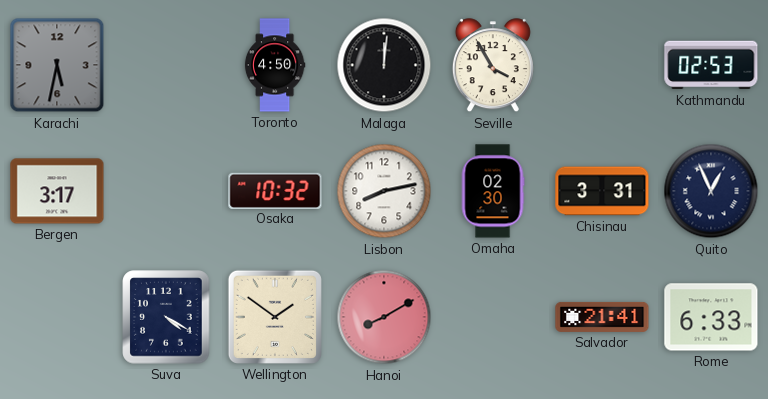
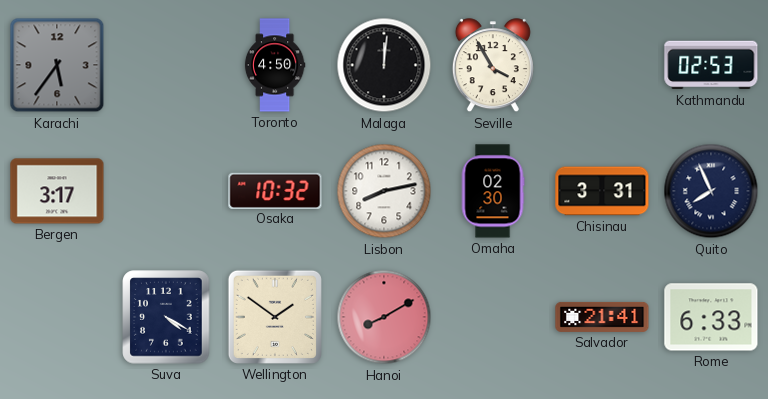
Karachi: 5:32 -> 5:36
Quito: 12:56 -> 7:56
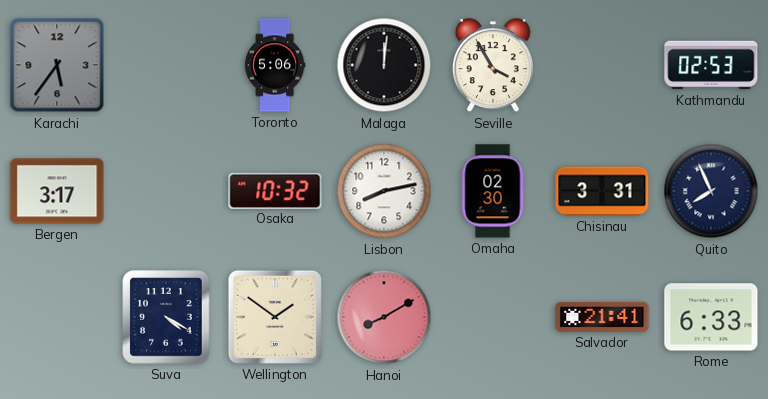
Toronto: 4:50 -> 5:06
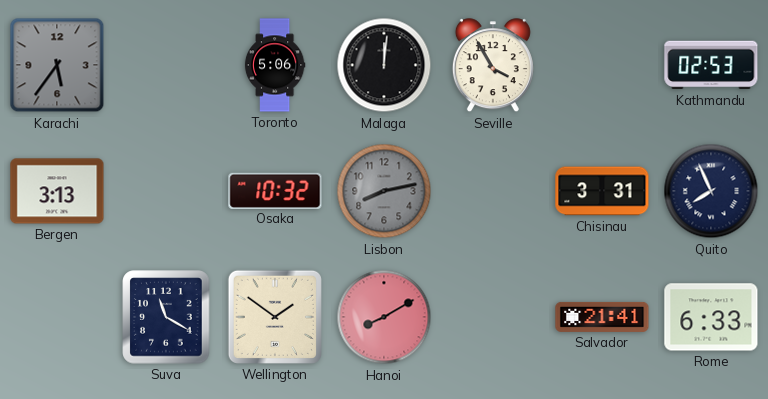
Bergen: 3:17 -> 3:13
Lisbon dial: white -> grey
Omaha: 02:30 -> none
Suva: 4:20 -> 11:20
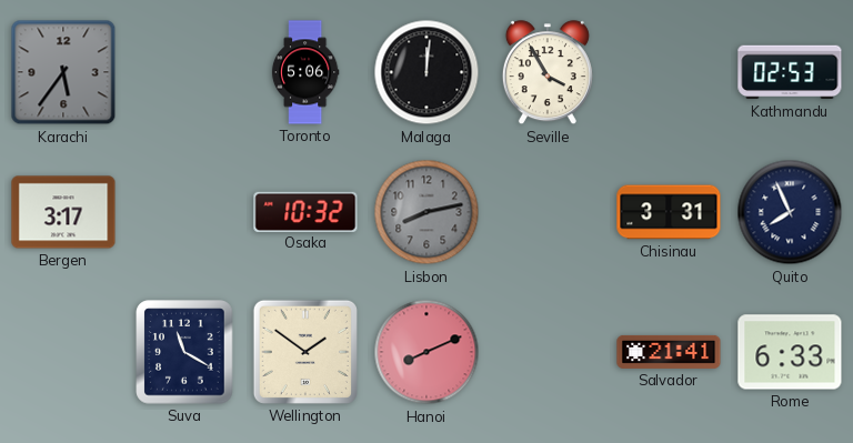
Bergen: 3:13 -> 3:17
Hanoi: 8:10 -> 8:11
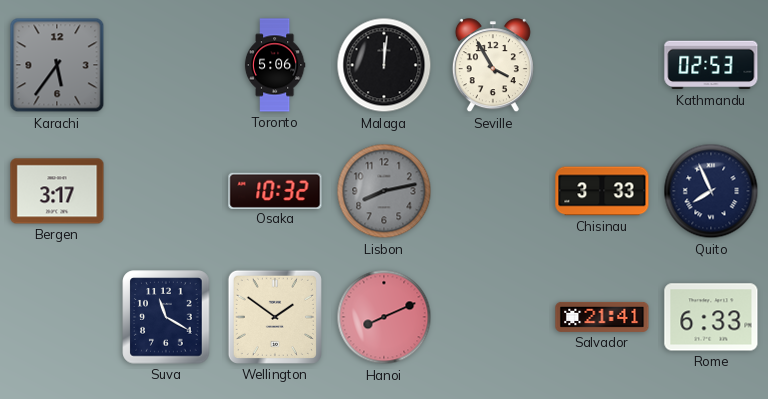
Chisinau: 3:31 -> 3:33
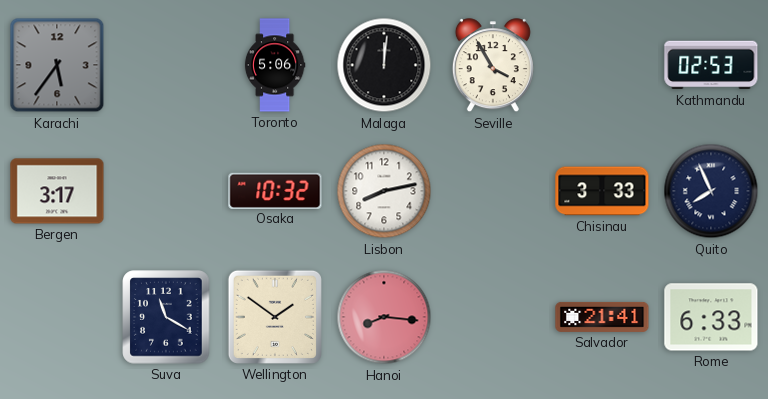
Lisbon dial: grey -> white
Hanoi: 8:11 -> 8:16
